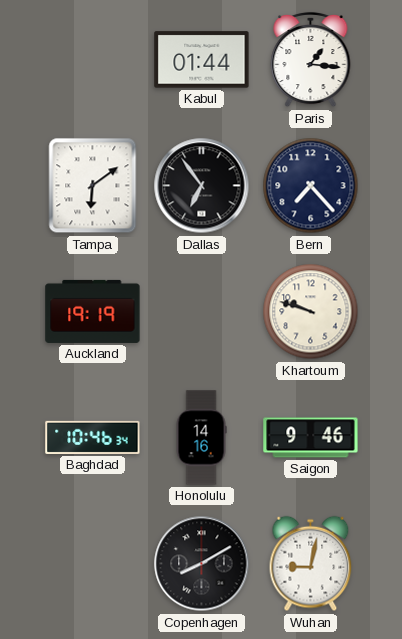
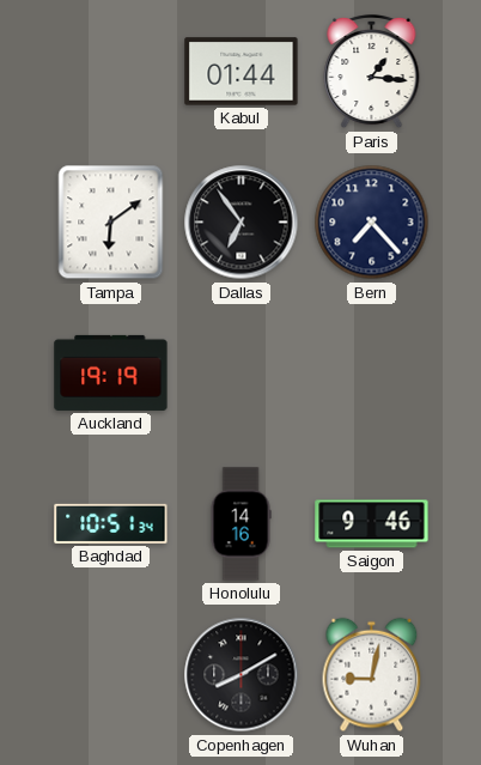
Khartoum: 9:48 -> none
Baghdad: 10:46 -> 10:51
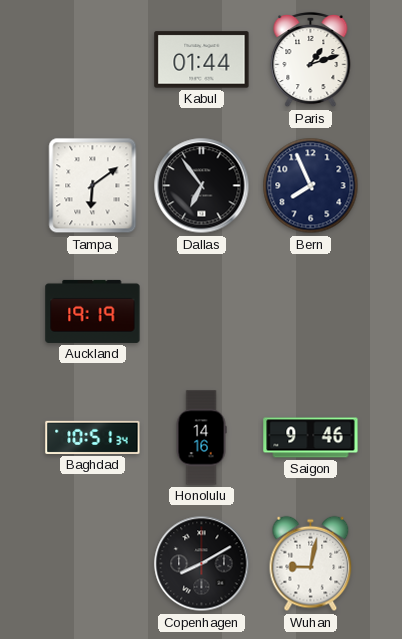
Paris: 1:16 -> 1:12
Bern: 7:23 -> 7:56
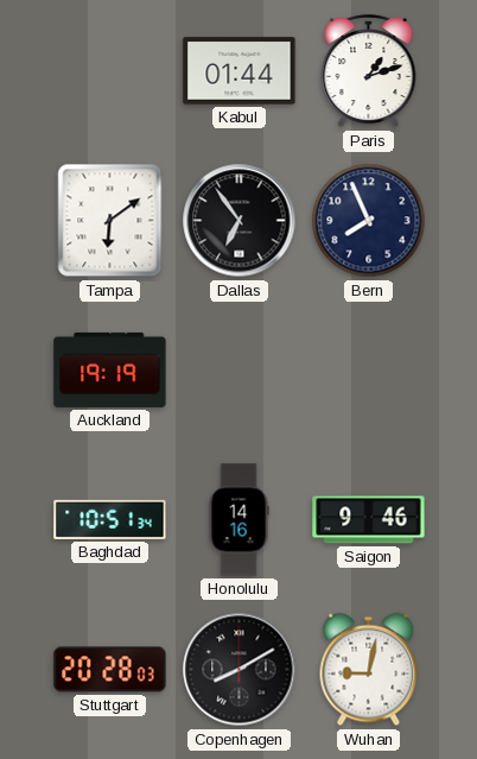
Stuttgart: none -> 20:28
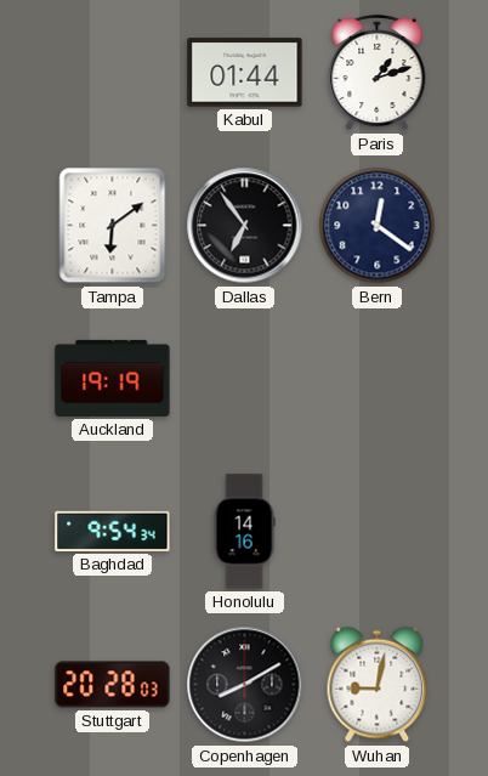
Bern: 7:56 -> 12:21
Baghdad: 10:51 -> 9:54
Saigon: 9:46 -> none
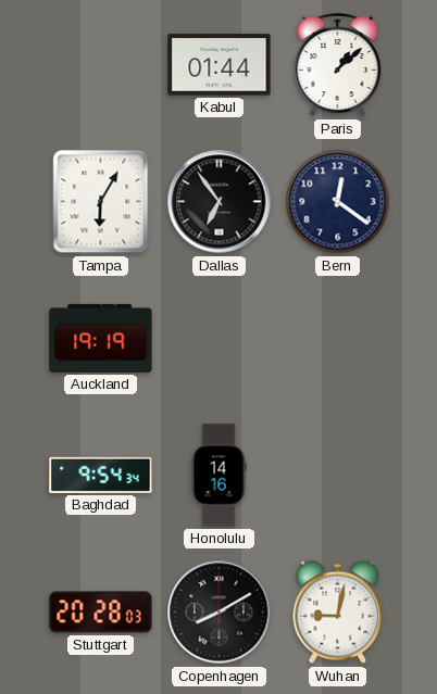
Paris: 1:12 -> 1:08
Tampa: 6:09 -> 6:05
